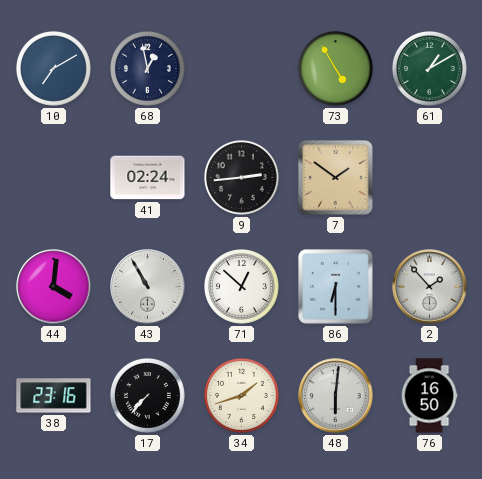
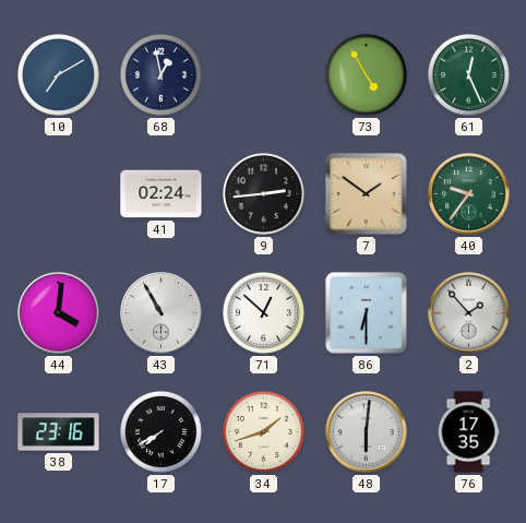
61: 1:10 -> 12:26
40: none -> 9:36
17: 7:37 -> 7:40
76: 16:50 -> 17:35
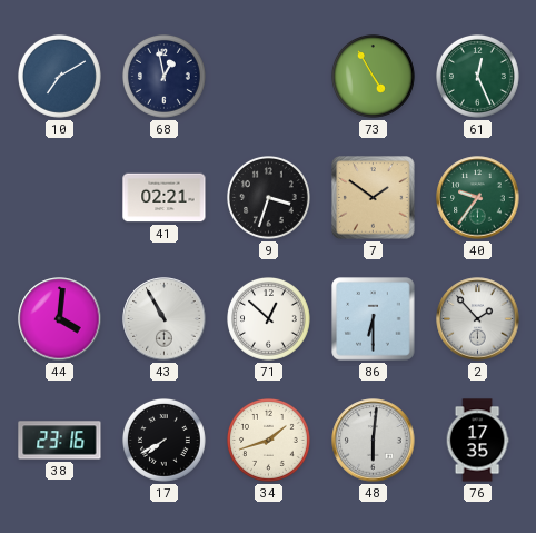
41: 02:24 -> 02:21
9: 2:44 -> 3:33
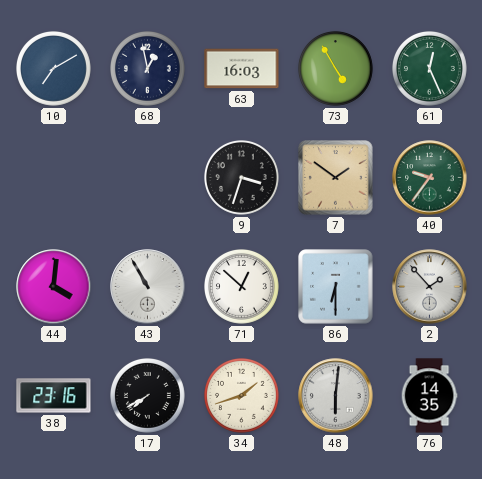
63: none -> 16:03
41: 02:21 -> none
76: 17:35 -> 14:35
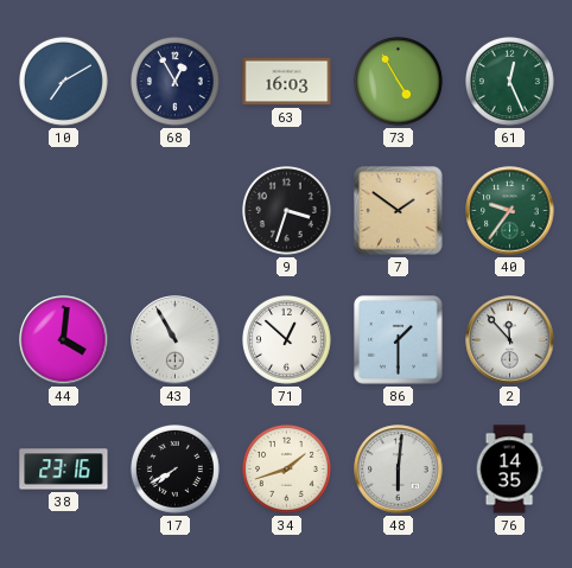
68: 12:58 -> 12:55
86: 6:30 -> 1:30
2: 1:53 -> 11:53
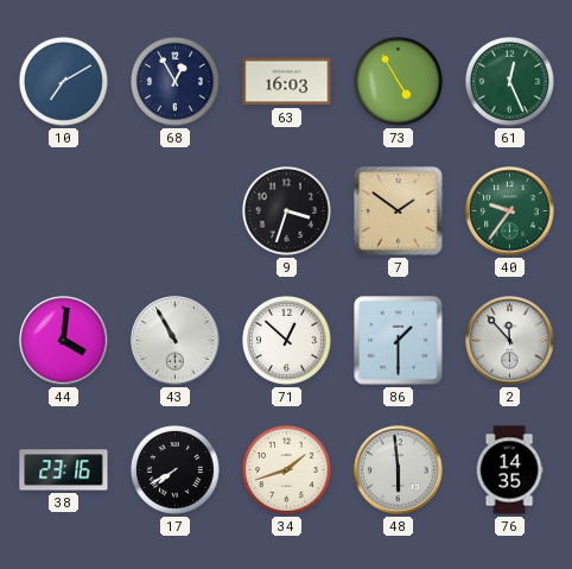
48: 6:01 -> 5:59
